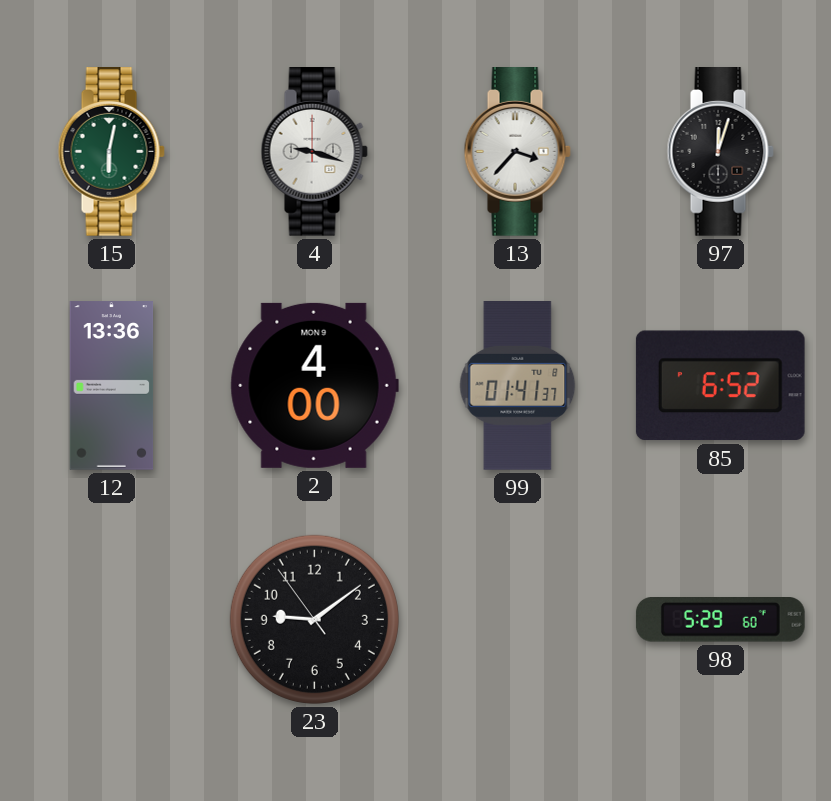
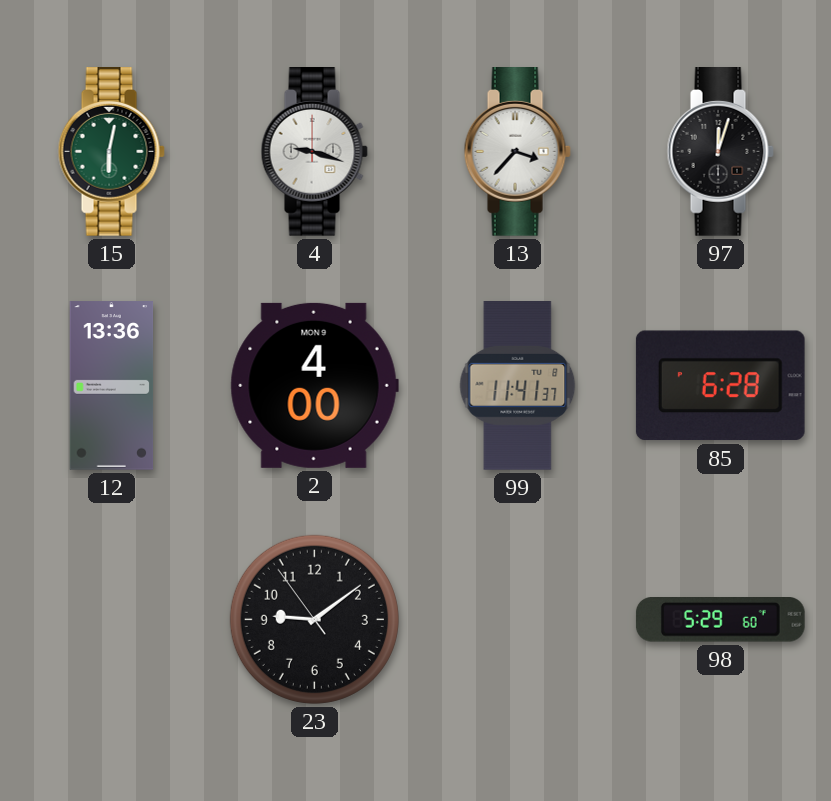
99: 01:41 -> 11:41
85: 6:52 -> 6:28
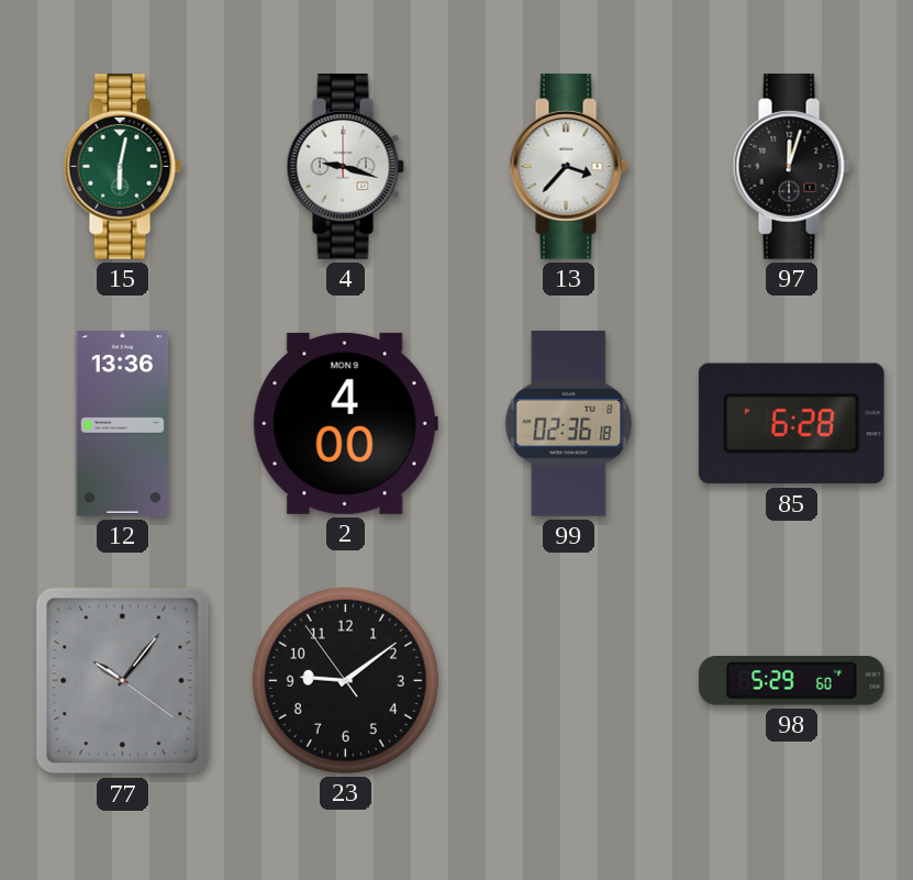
99: 11:41 -> 02:36
77: none -> 10:06
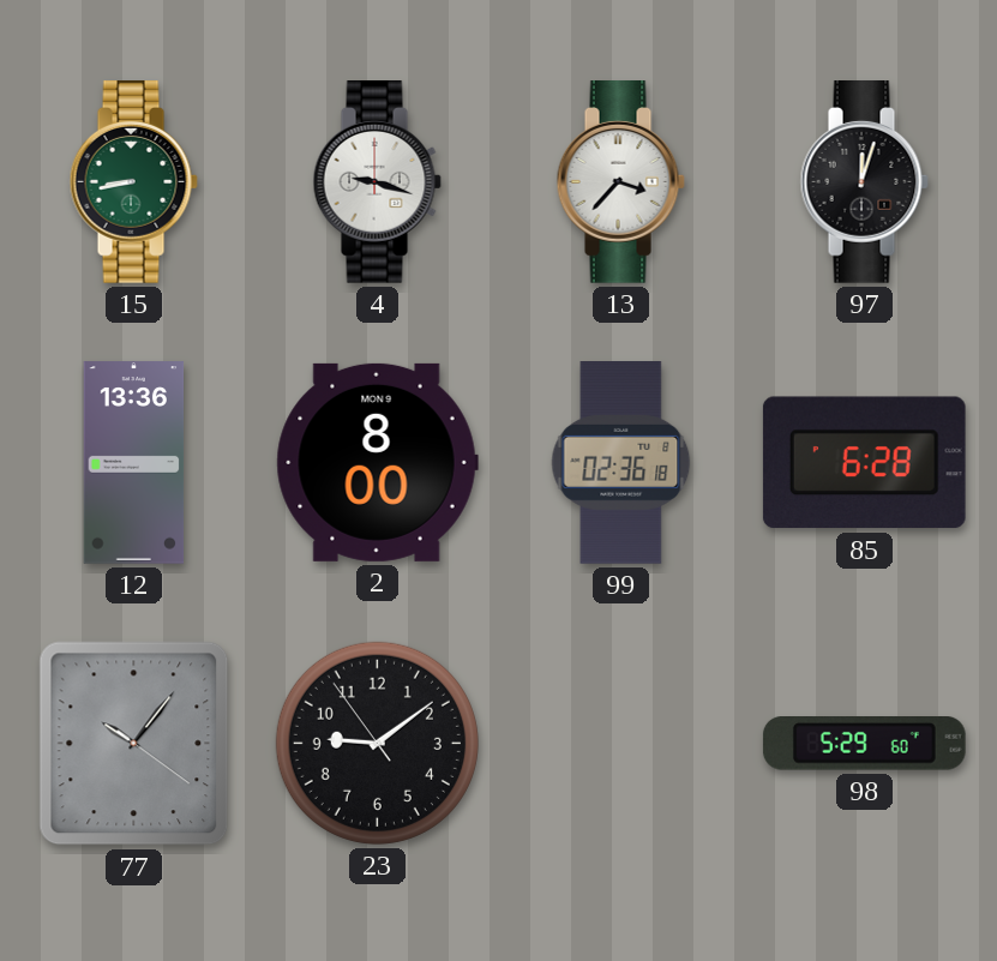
15: 6:02 -> 8:43
2: 4:00 -> 8:00
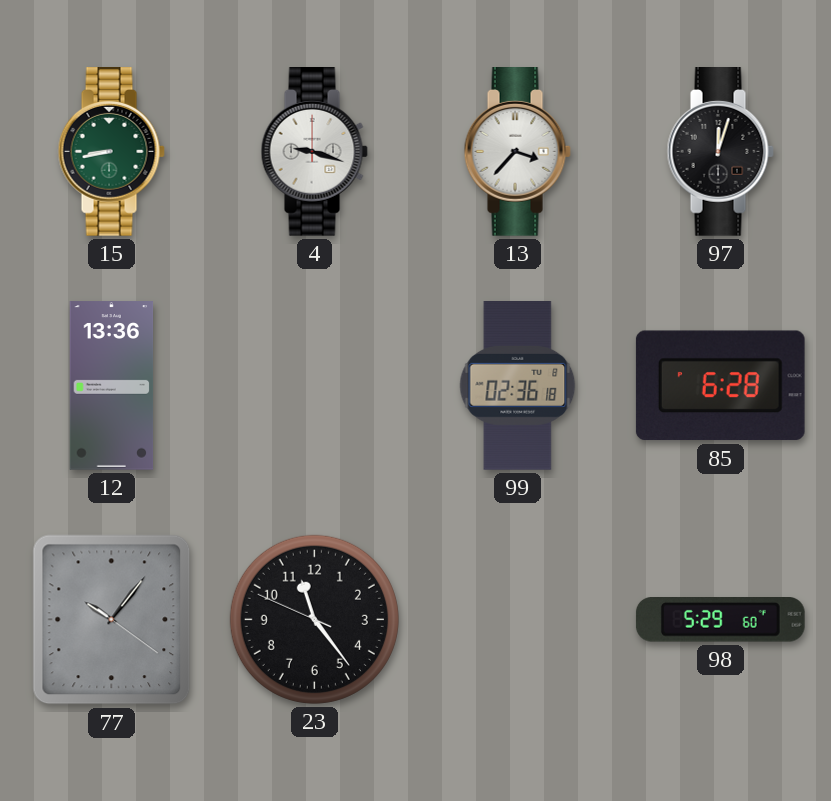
2: 8:00 -> none
23: 9:08 -> 11:23
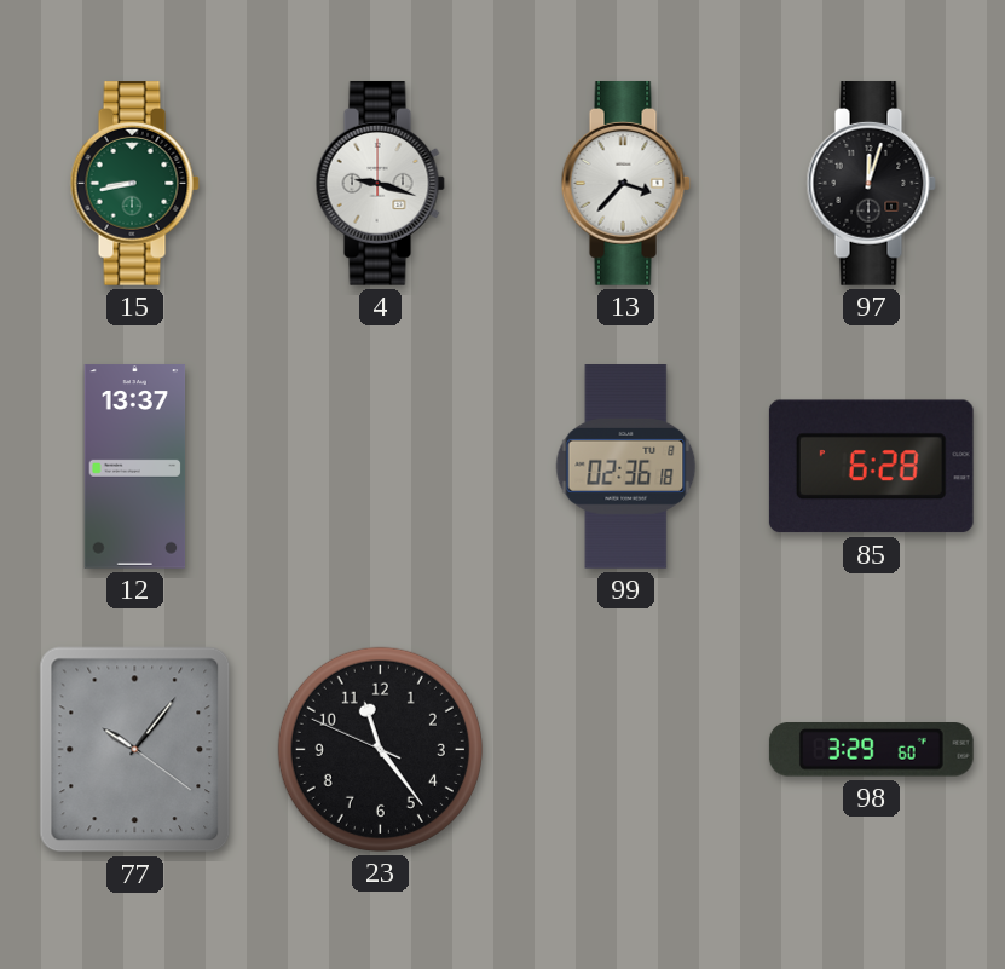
12: 13:36 -> 13:37
98: 5:29 -> 3:29
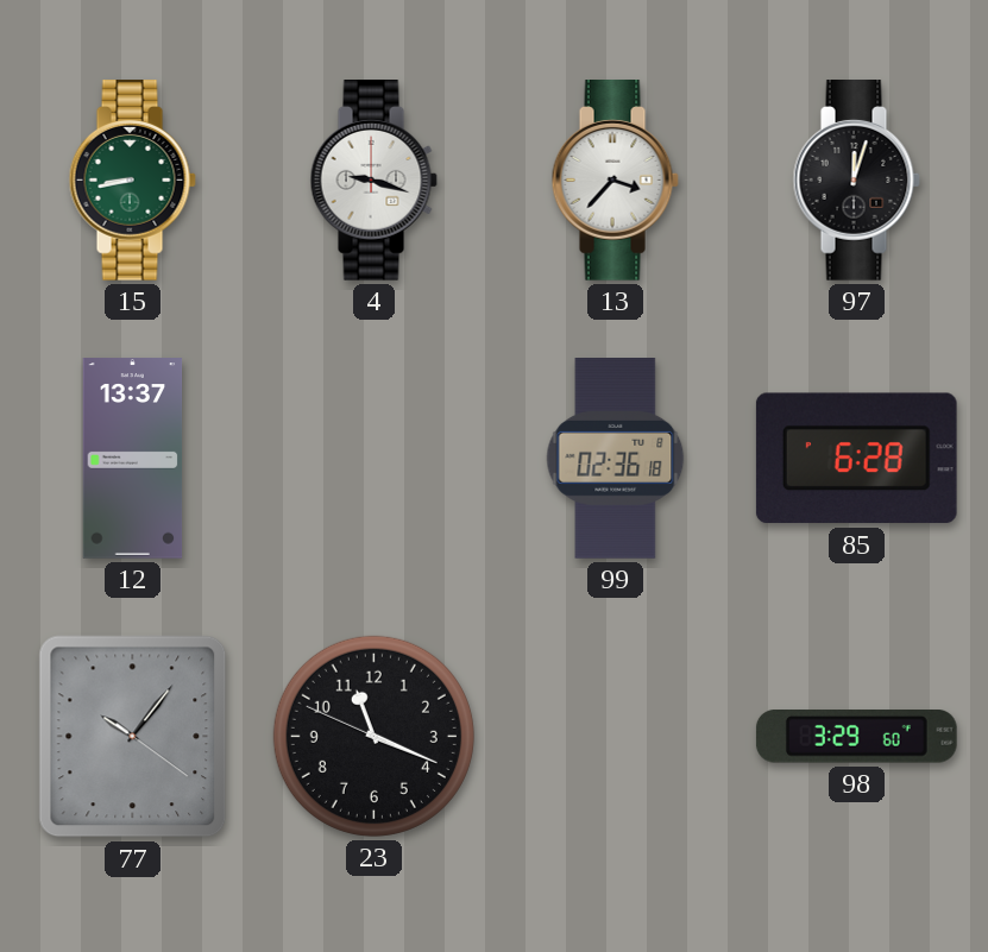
23: 11:23 -> 11:18
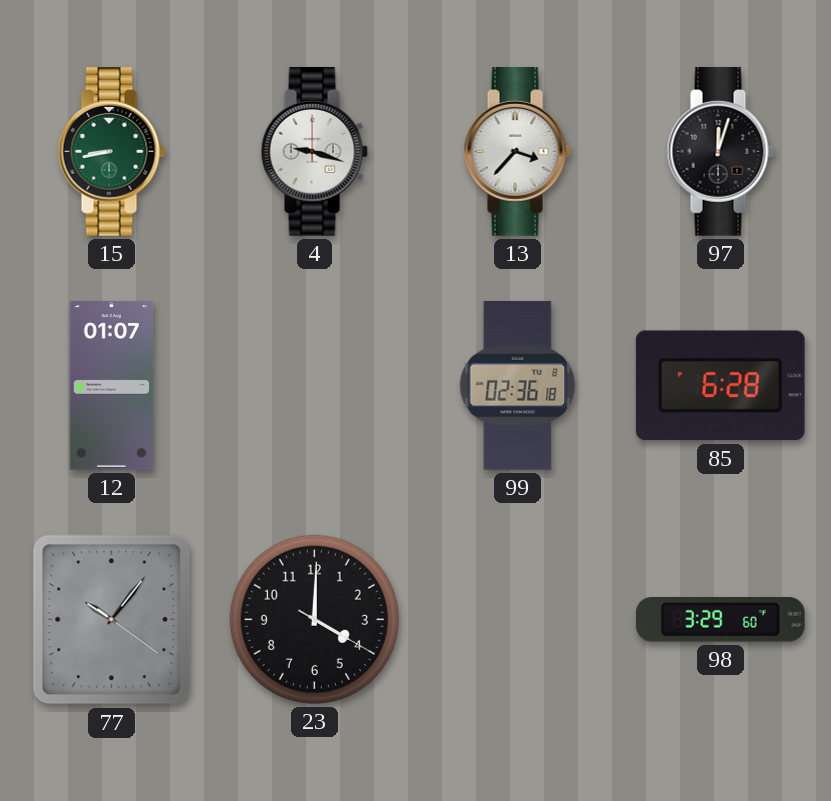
12: 13:37 -> 01:07
23: 11:18 -> 4:00
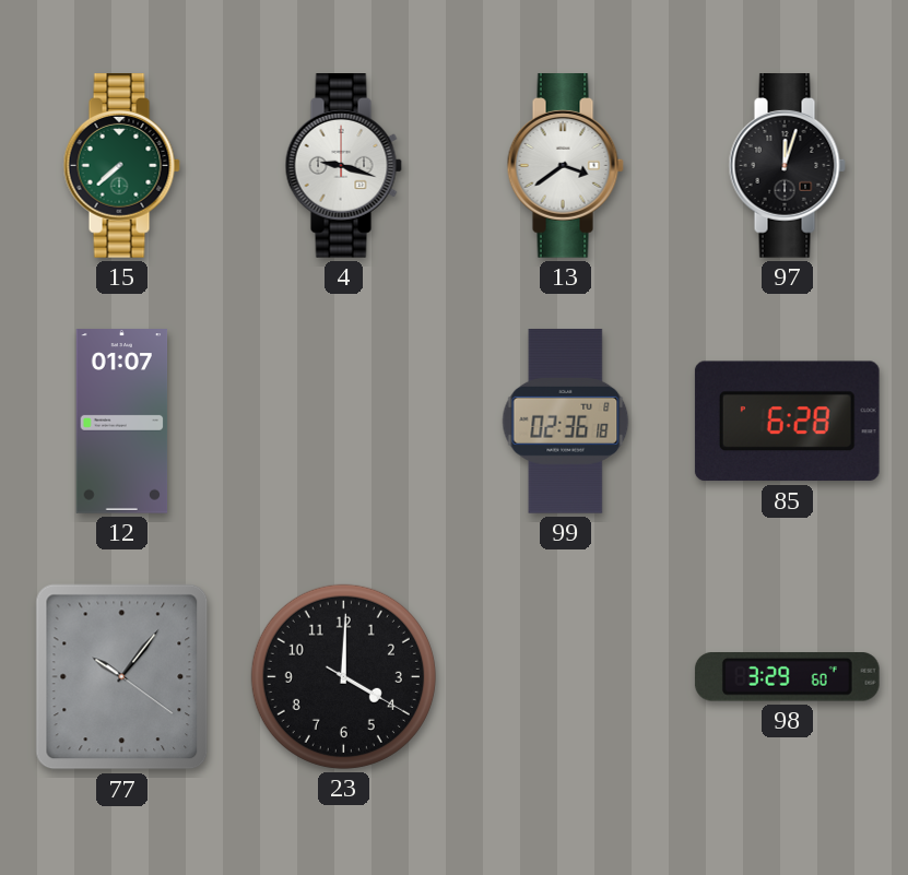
15: 8:43 -> 7:38
13: 3:37 -> 3:39
